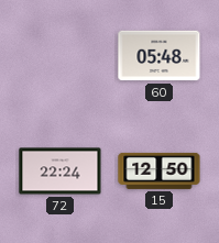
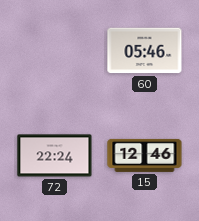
60: 05:48 -> 05:46
15: 12:50 -> 12:46
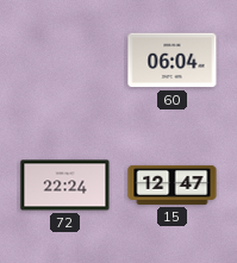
60: 05:46 -> 06:04
15: 12:46 -> 12:47
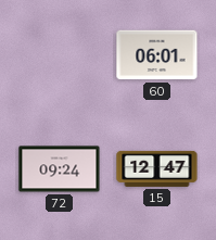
60: 06:04 -> 06:01
72: 22:24 -> 09:24
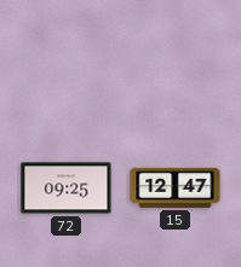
60: 06:01 -> none
72: 09:24 -> 09:25
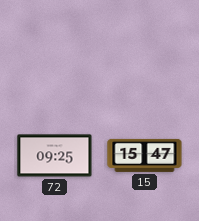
15: 12:47 -> 15:47
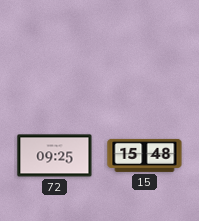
15: 15:47 -> 15:48
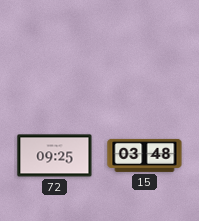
15: 15:48 -> 03:48
